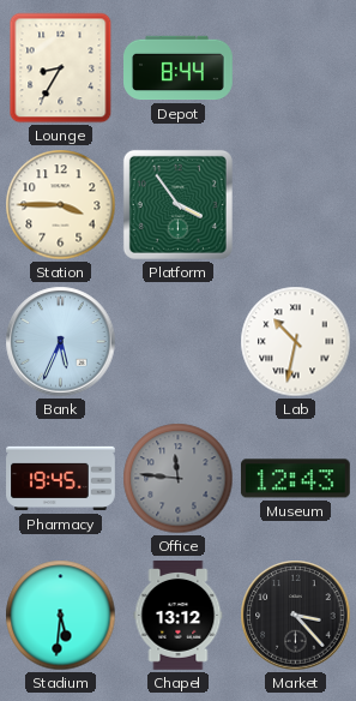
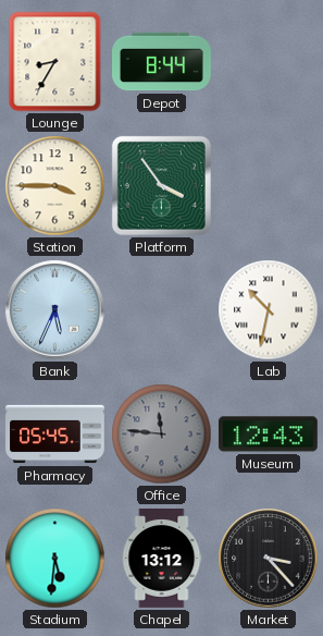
Pharmacy: 19:45 -> 05:45
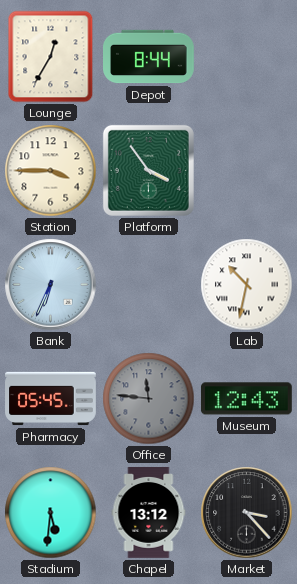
Lounge: 8:35 -> 12:35
Bank: 5:34 -> 6:34
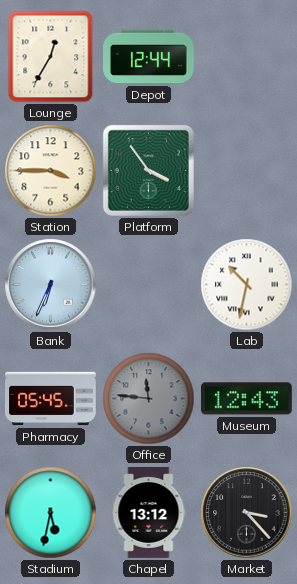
Depot: 8:44 -> 12:44
Stadium: 5:31 -> 5:32
